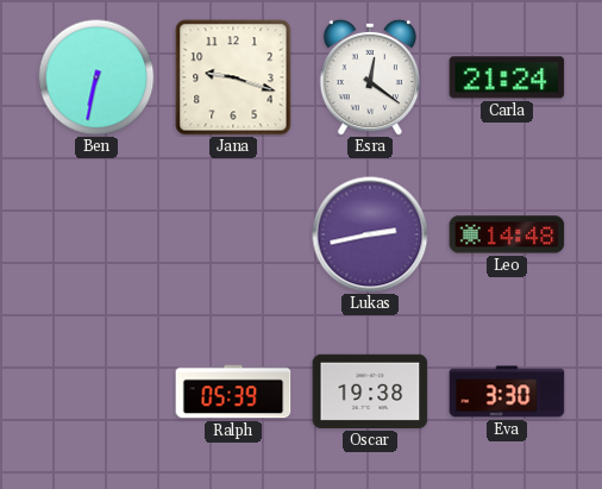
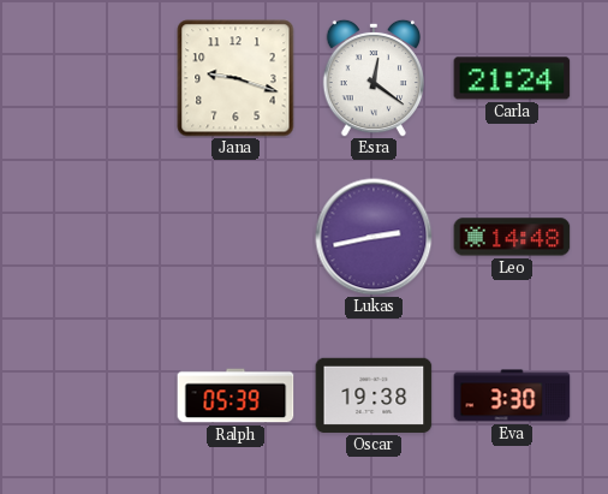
Ben: 6:32 -> none
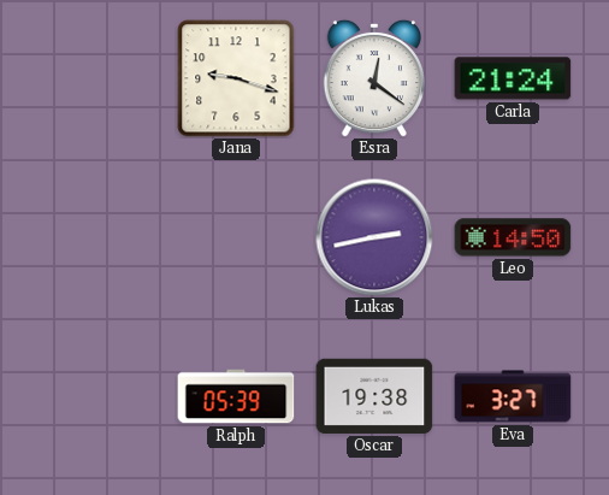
Leo: 14:48 -> 14:50
Eva: 3:30 -> 3:27
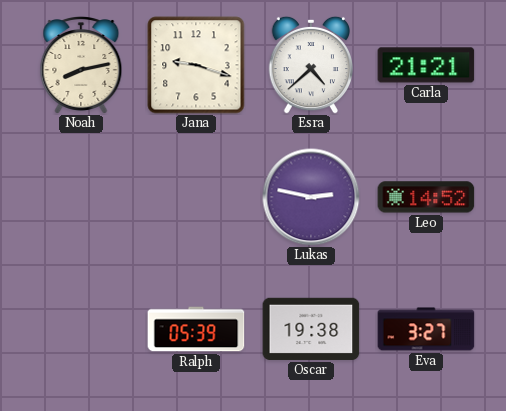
Noah: none -> 8:13
Esra: 12:21 -> 4:38
Carla: 21:24 -> 21:21
Lukas: 2:43 -> 2:47
Leo: 14:50 -> 14:52
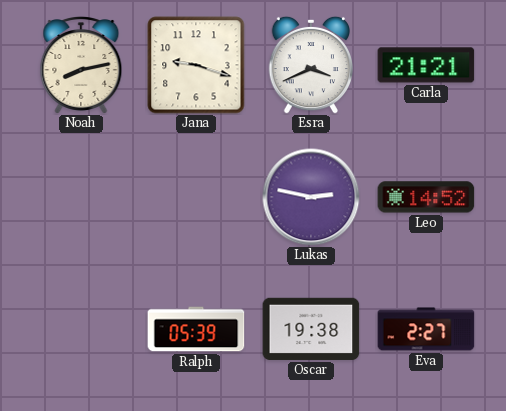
Esra: 4:38 -> 3:41
Eva: 3:27 -> 2:27
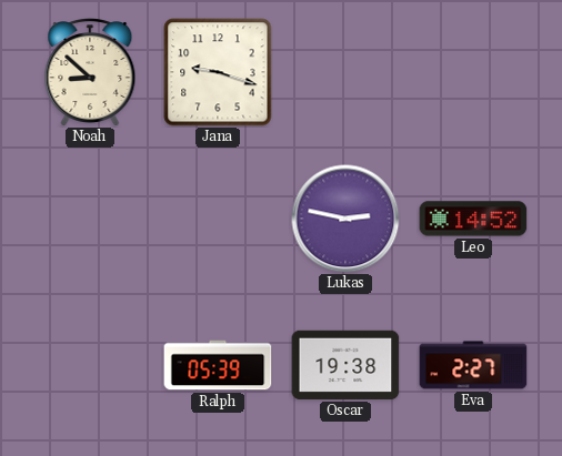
Noah: 8:13 -> 8:52
Esra: 3:41 -> none
Carla: 21:21 -> none
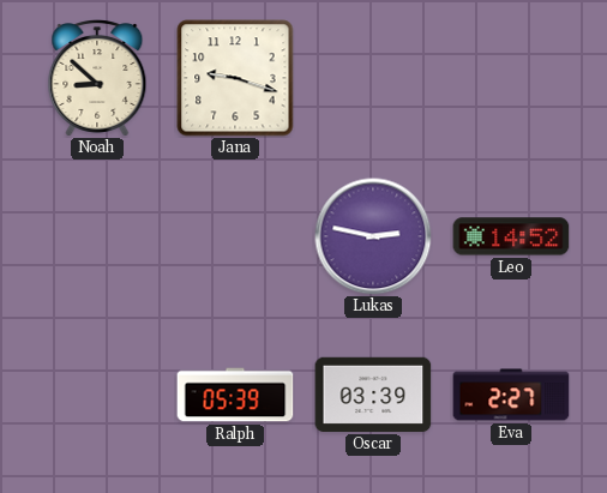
Oscar: 19:38 -> 03:39
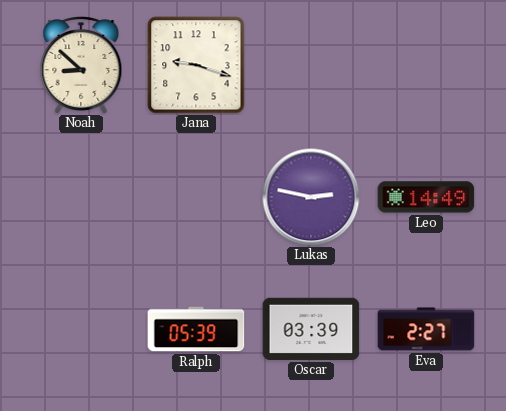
Leo: 14:52 -> 14:49
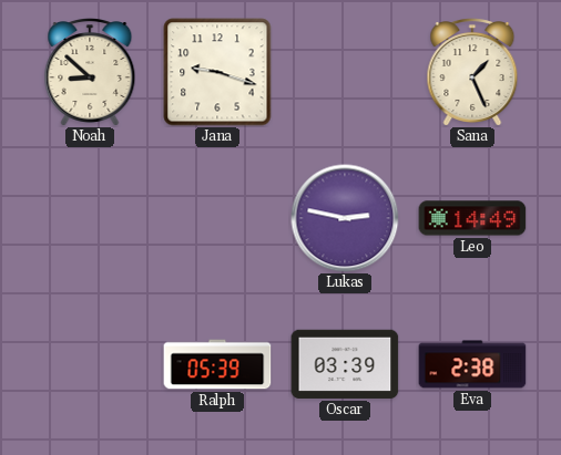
Sana: none -> 1:26
Eva: 2:27 -> 2:38
